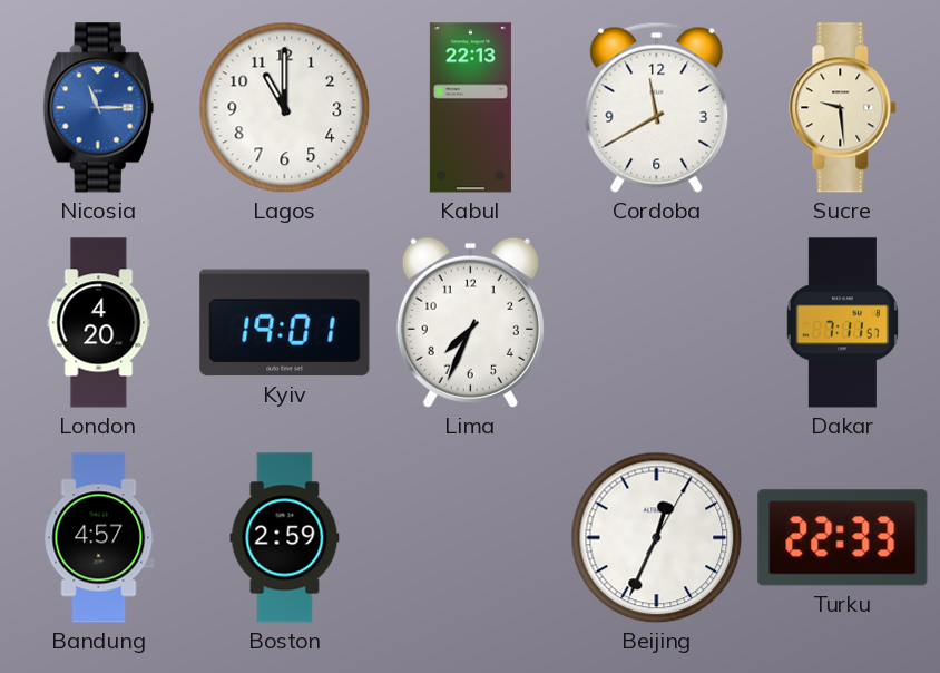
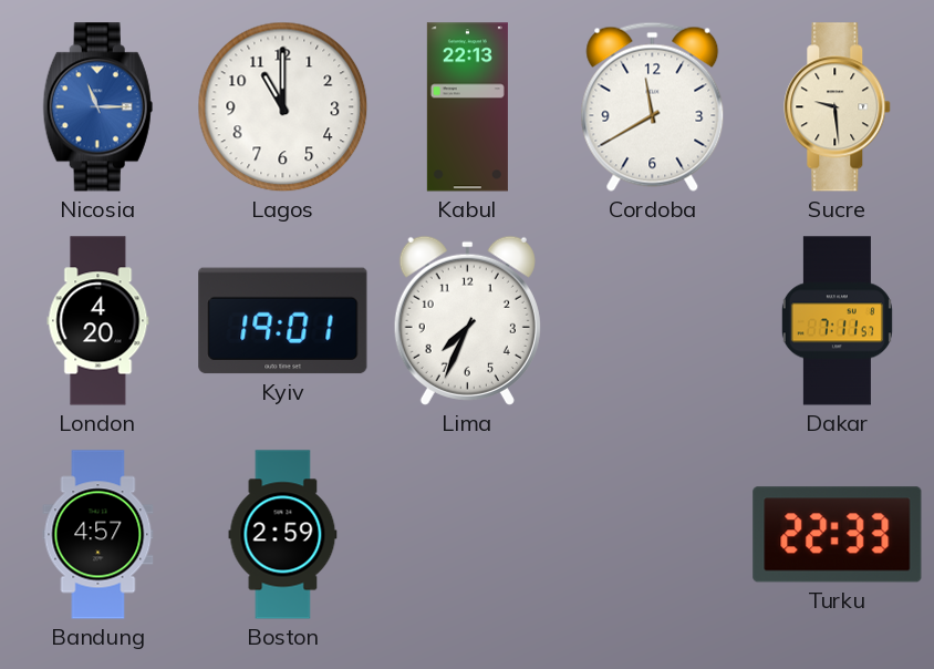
Beijing: 12:34 -> none
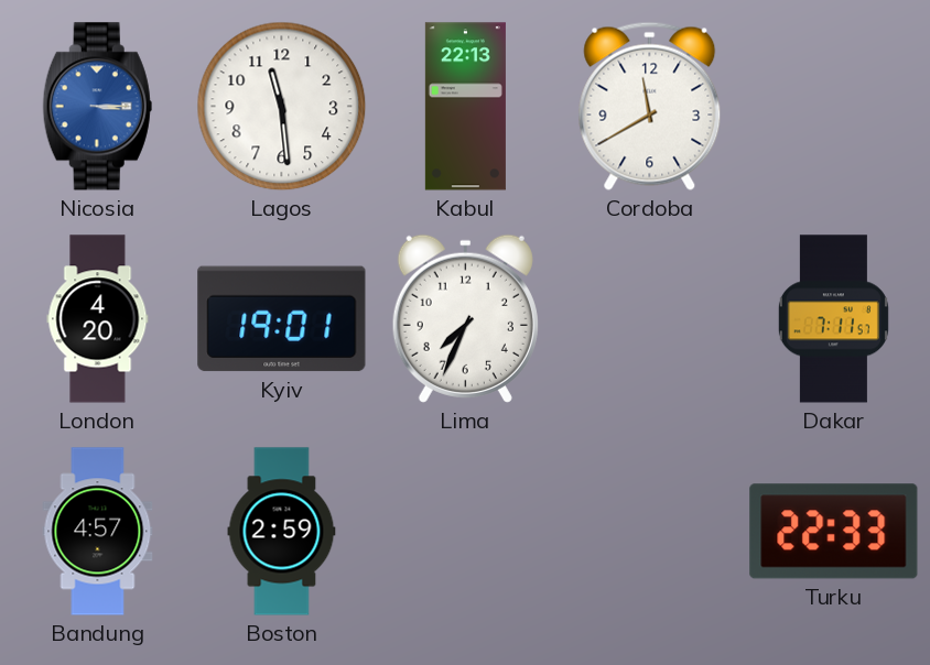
Nicosia: 11:15 -> 3:15
Lagos: 11:00 -> 11:29
Sucre: 9:29 -> none
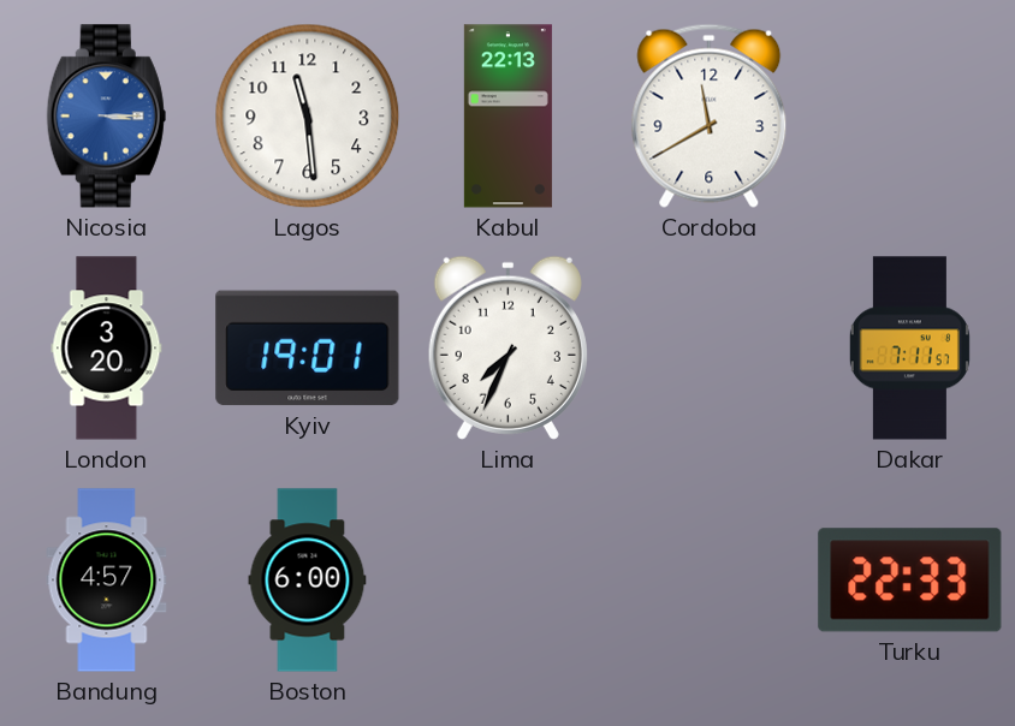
London: 4:20 -> 3:20
Boston: 2:59 -> 6:00
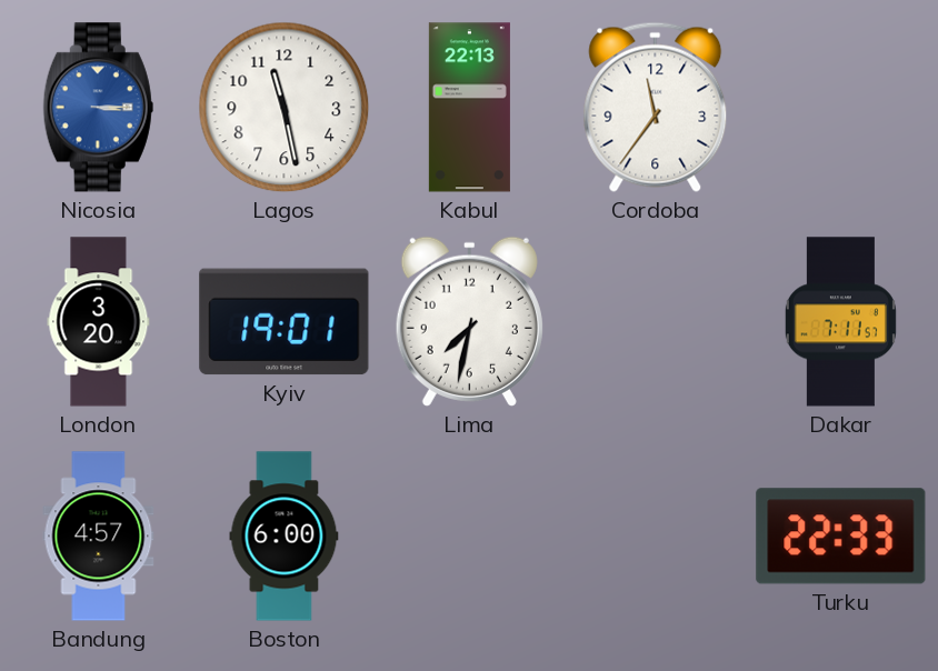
Lagos: 11:29 -> 11:28
Cordoba: 11:40 -> 11:36
Lima: 7:34 -> 7:32
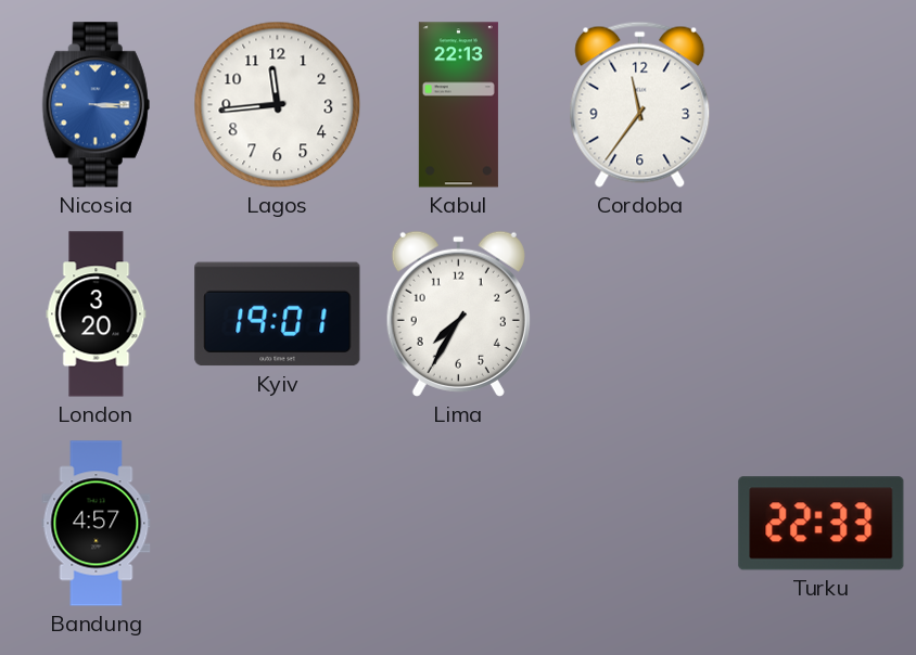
Lagos: 11:28 -> 11:44
Lima: 7:32 -> 7:35
Dakar: 7:11 -> none
Boston: 6:00 -> none
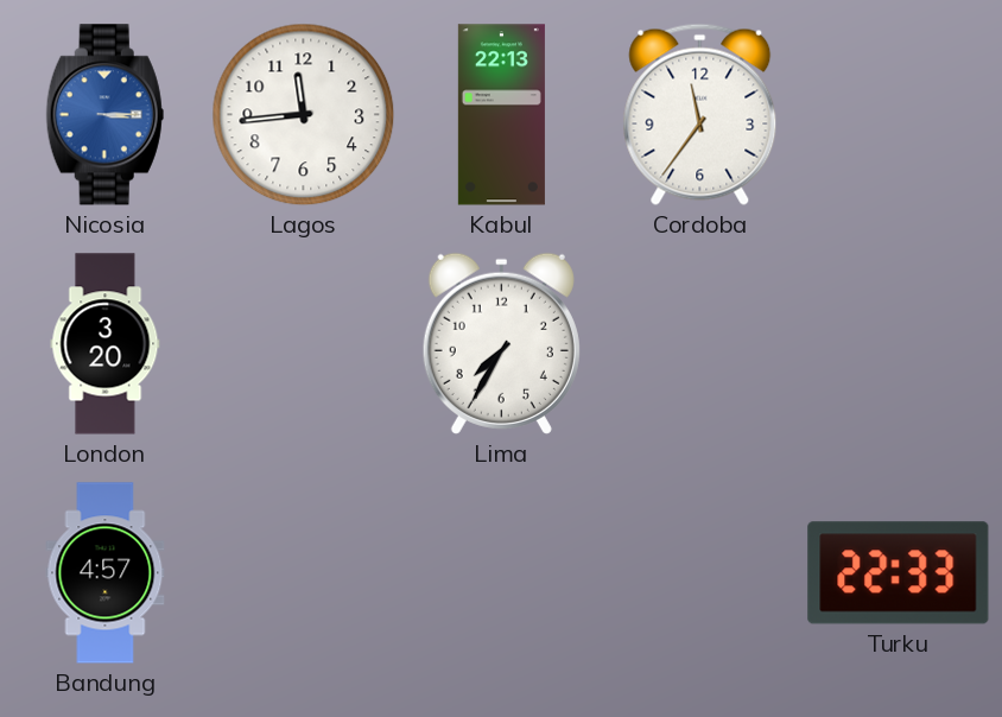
Kyiv: 19:01 -> none
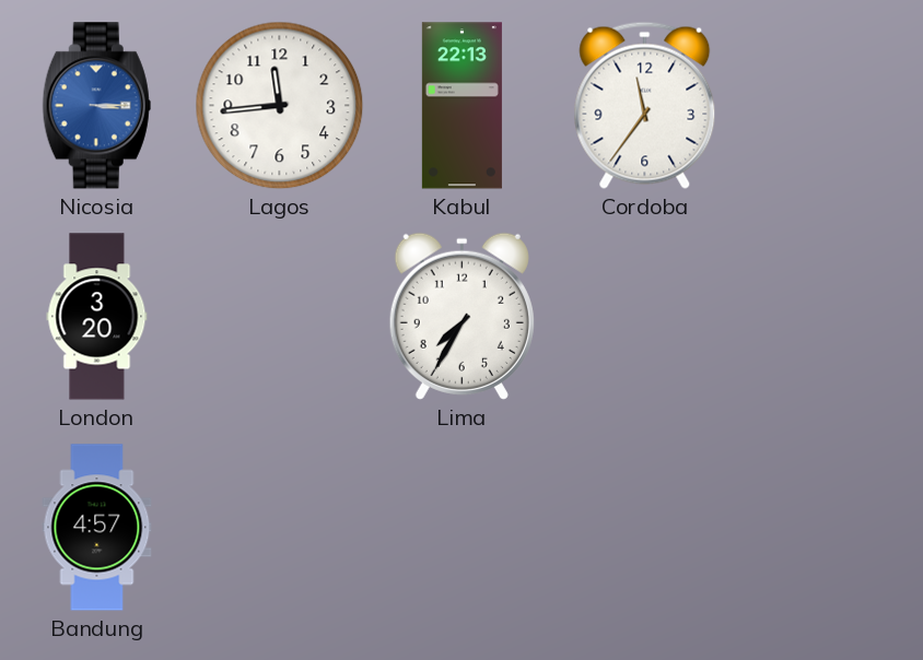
Turku: 22:33 -> none
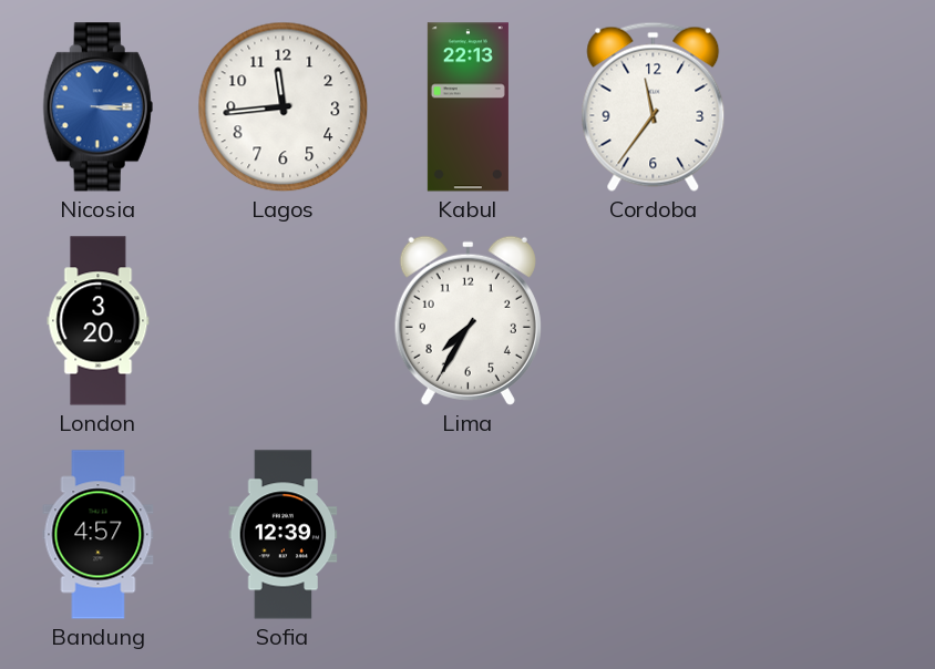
Sofia: none -> 12:39
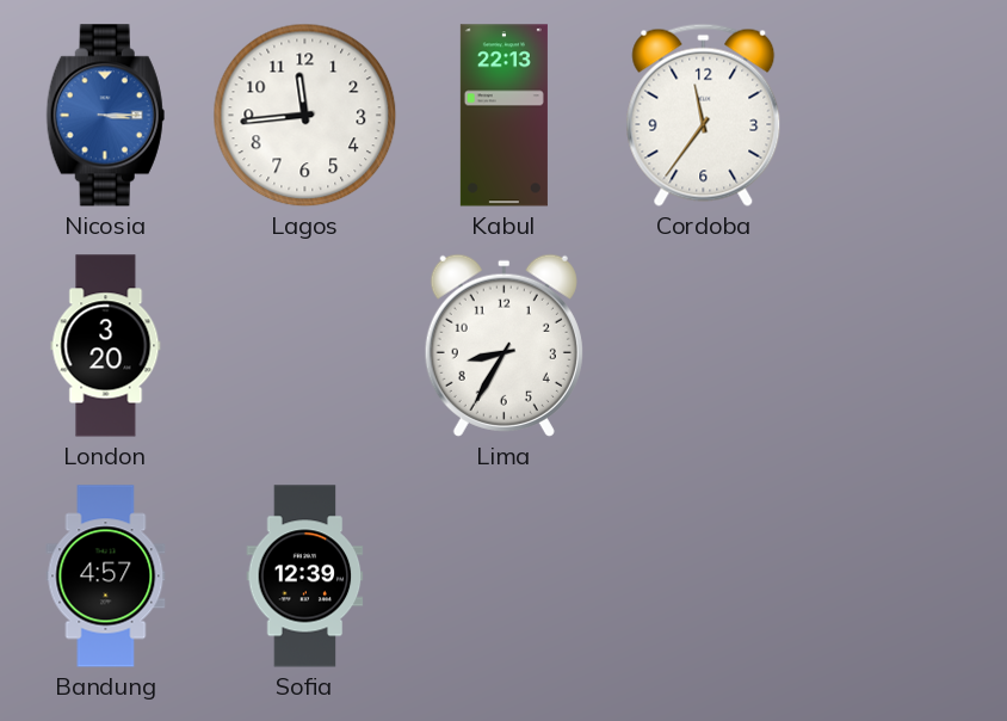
Lima: 7:35 -> 8:35
